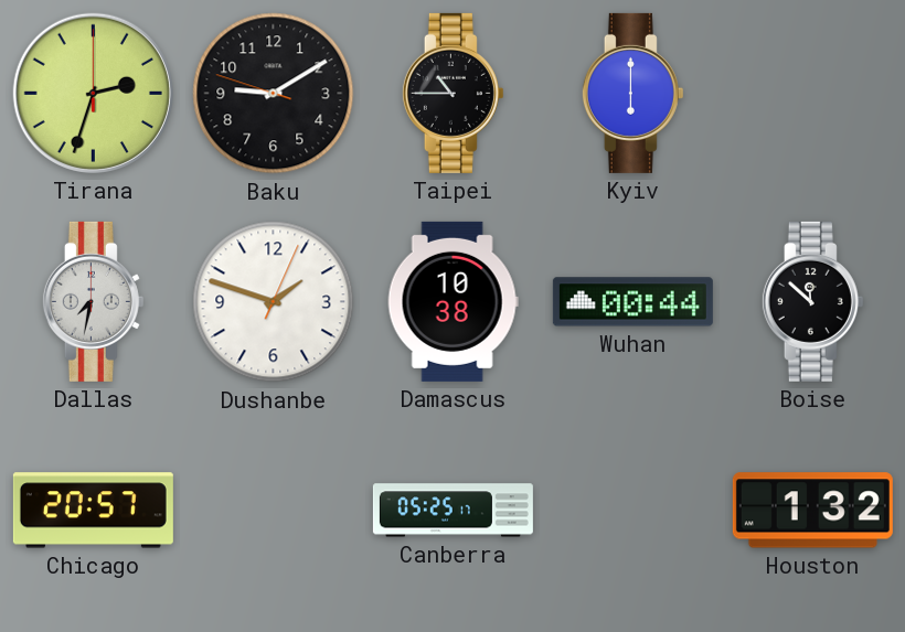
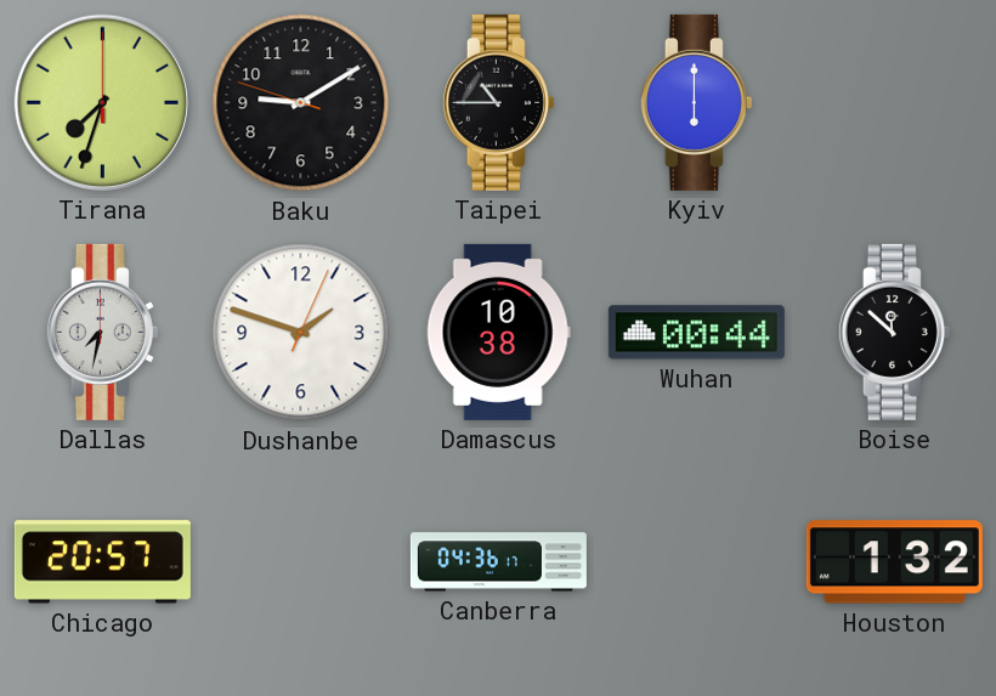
Tirana: 2:33 -> 7:33
Canberra: 05:25 -> 04:36
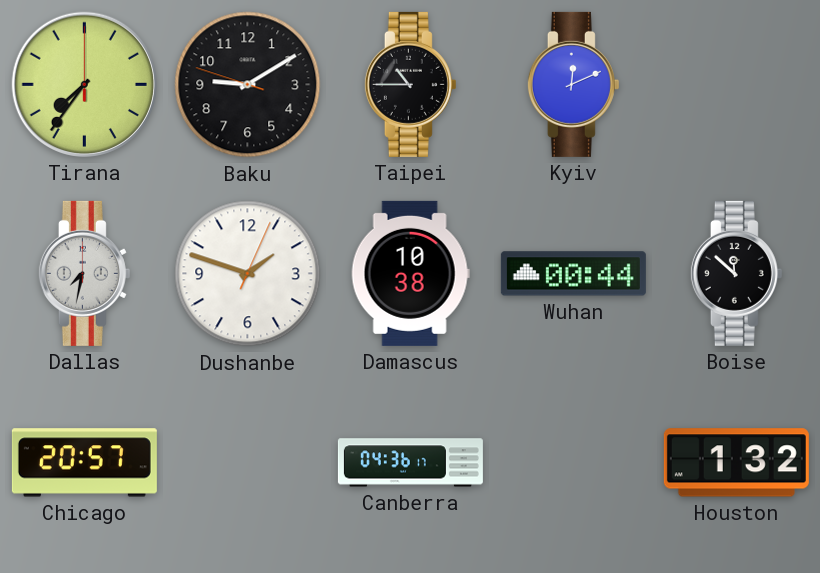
Tirana: 7:33 -> 7:36
Kyiv: 6:00 -> 12:11
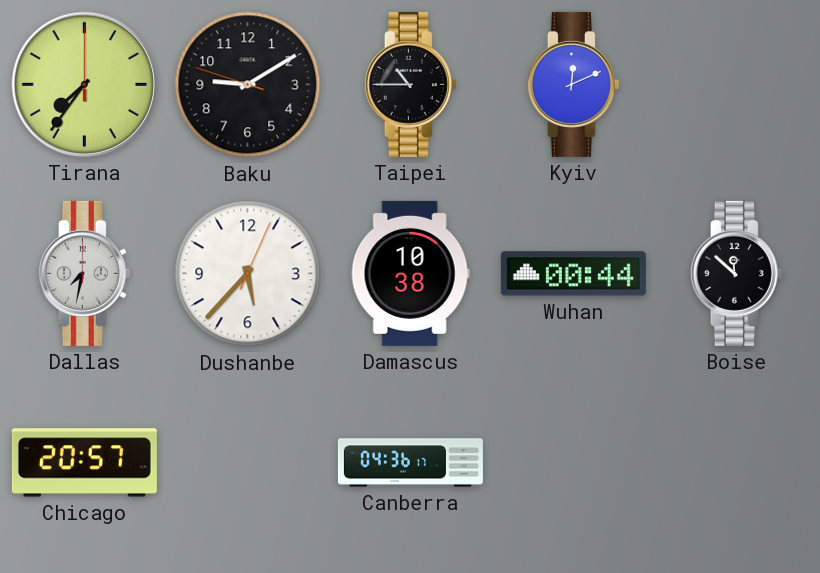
Dushanbe: 1:48 -> 5:37
Houston: 1:32 -> none
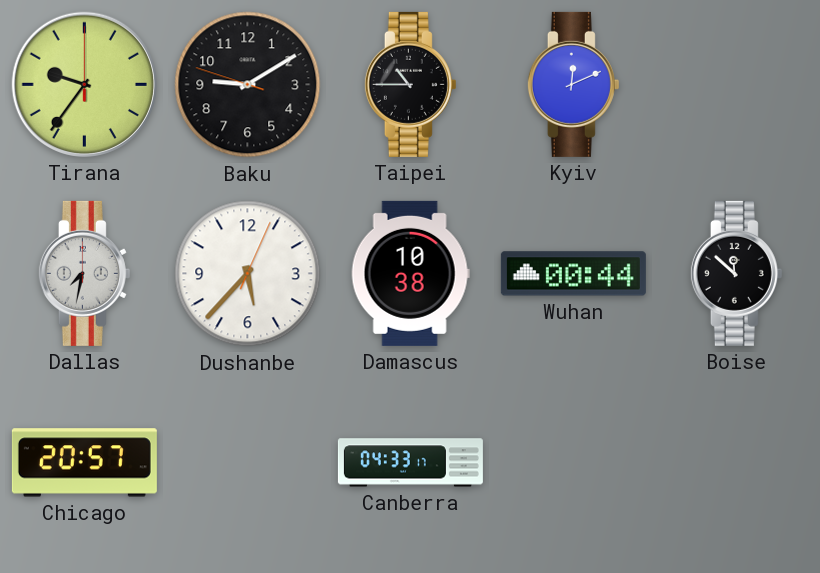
Tirana: 7:36 -> 9:36
Canberra: 04:36 -> 04:33
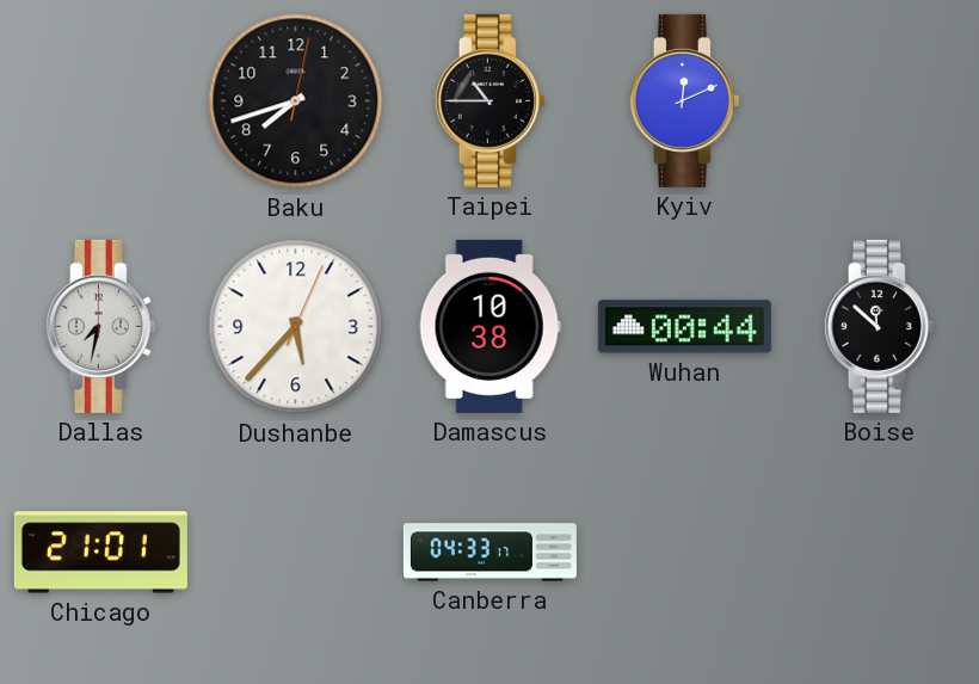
Tirana: 9:36 -> none
Baku: 9:09 -> 7:42
Chicago: 20:57 -> 21:01
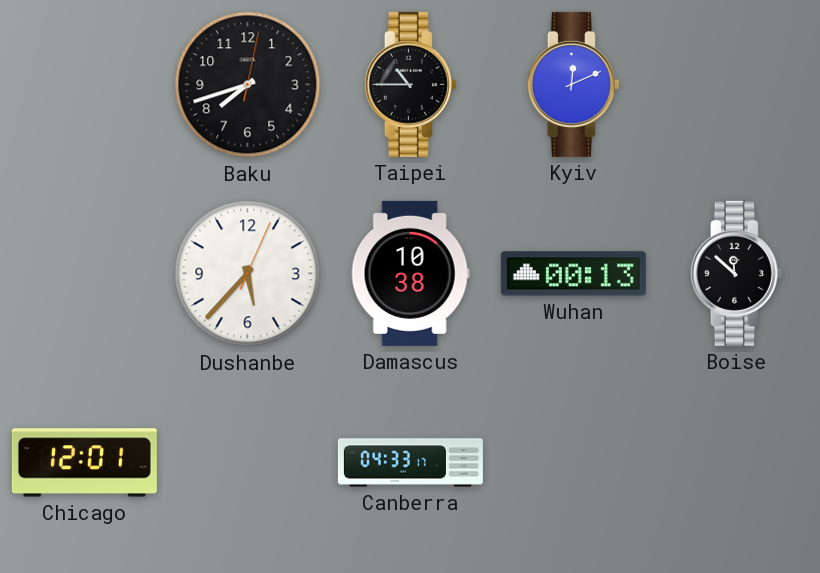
Dallas: 7:32 -> none
Wuhan: 00:44 -> 00:13
Chicago: 21:01 -> 12:01
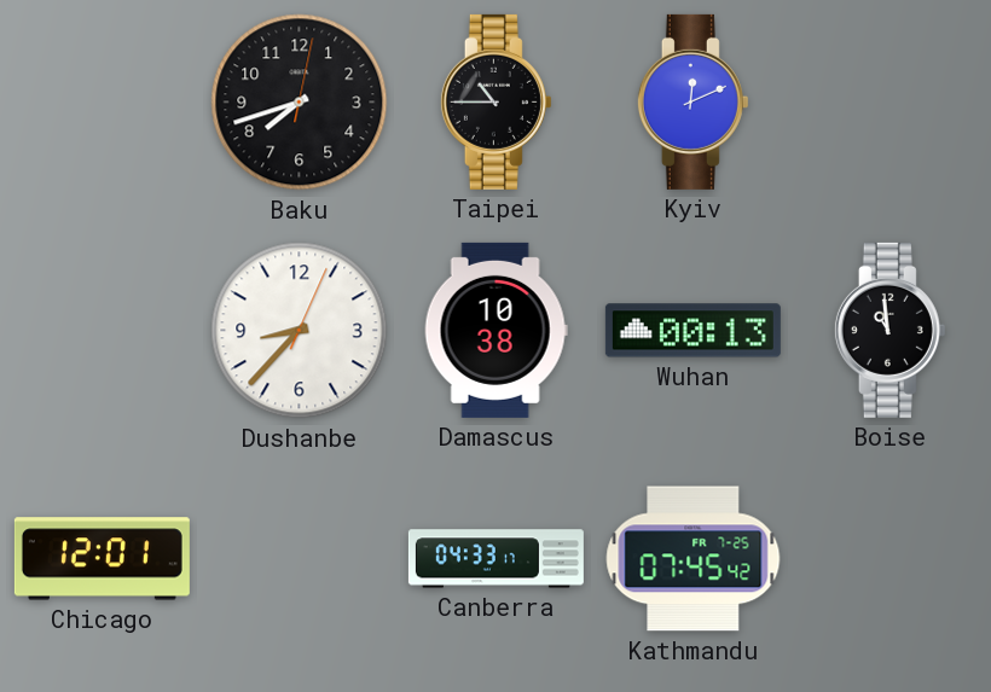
Dushanbe: 5:37 -> 8:37
Boise: 11:52 -> 10:59
Kathmandu: none -> 07:45
